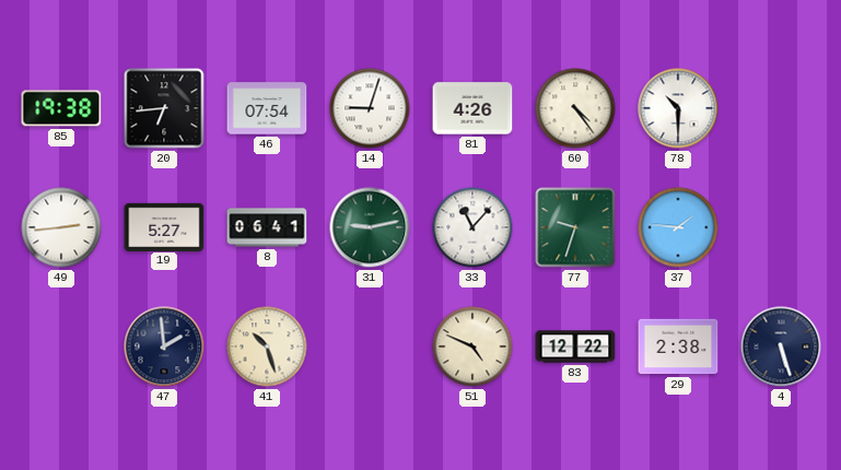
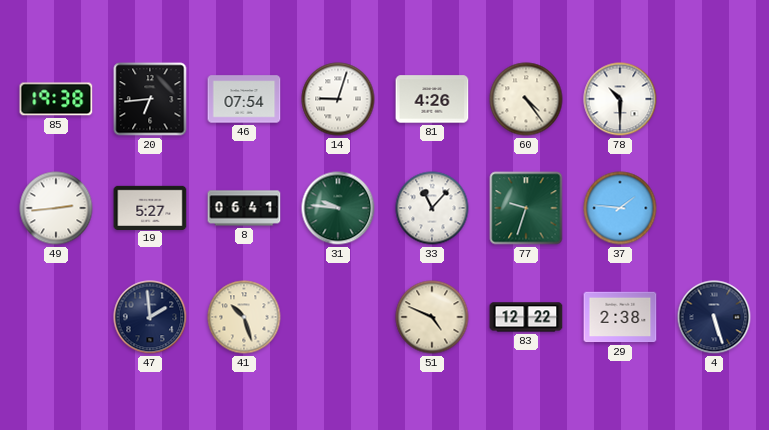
31: 9:13 -> 9:46
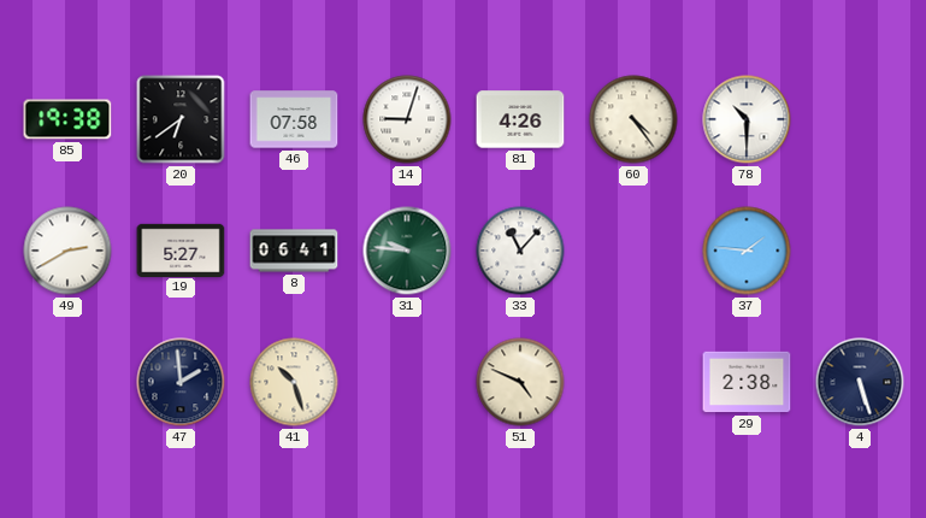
20: 6:44 -> 6:39
46: 07:54 -> 07:58
49: 2:44 -> 2:40
77: 9:33 -> none
83: 12:22 -> none
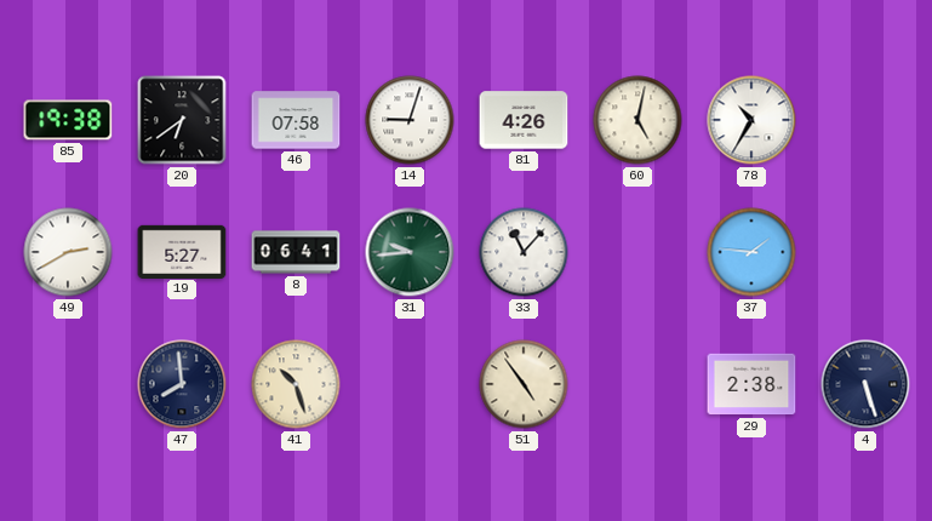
60: 4:24 -> 5:02
78: 10:30 -> 10:35
31: 9:46 -> 9:44
47: 1:59 -> 7:59
51: 4:49 -> 4:54
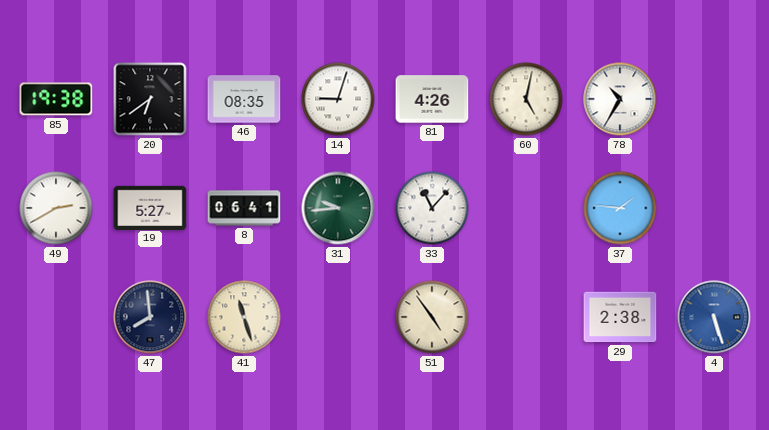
46: 07:58 -> 08:35
41: 10:27 -> 11:27
4 dial: navy -> blue
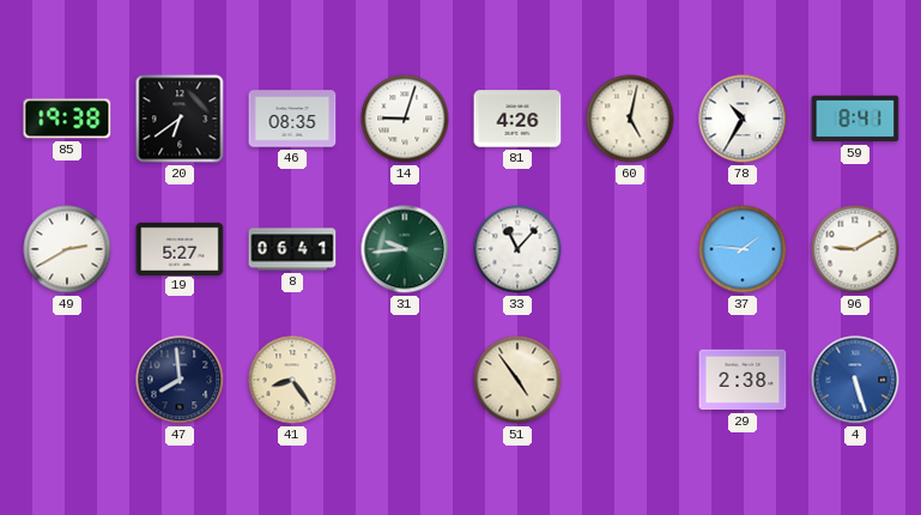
59: none -> 8:41
96: none -> 9:10
41: 11:27 -> 8:24
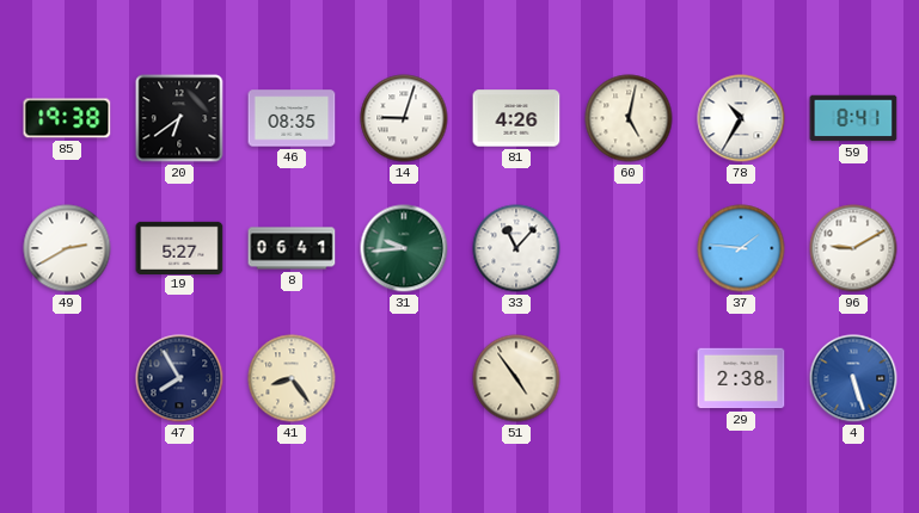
47: 7:59 -> 7:55
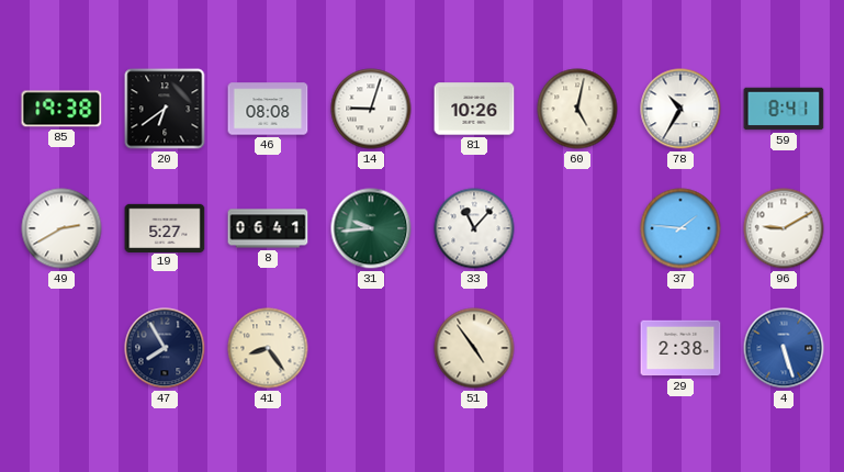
46: 08:35 -> 08:08
81: 4:26 -> 10:26
